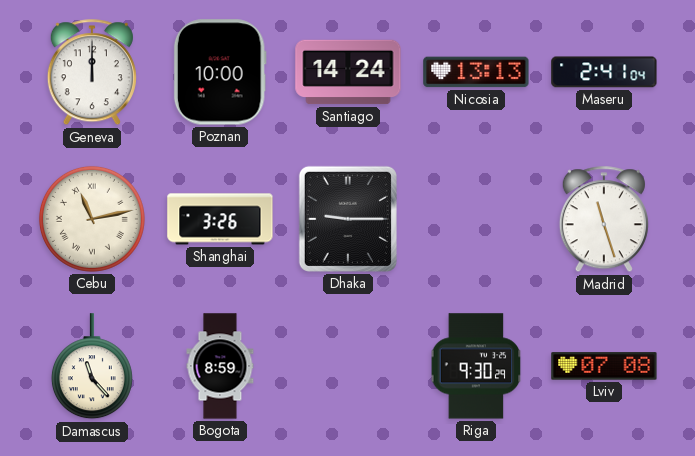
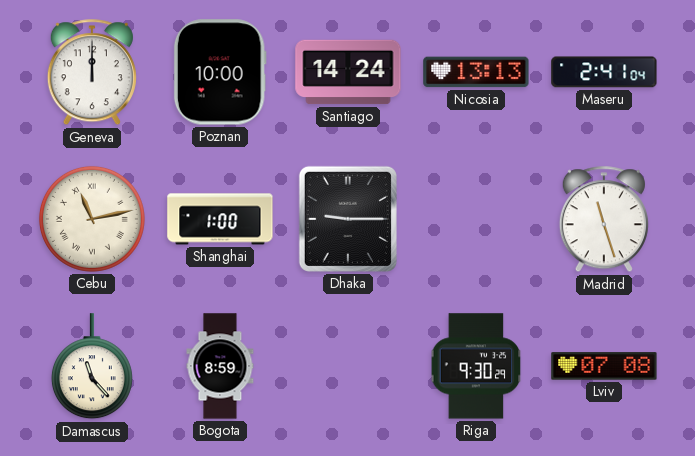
Shanghai: 3:26 -> 1:00
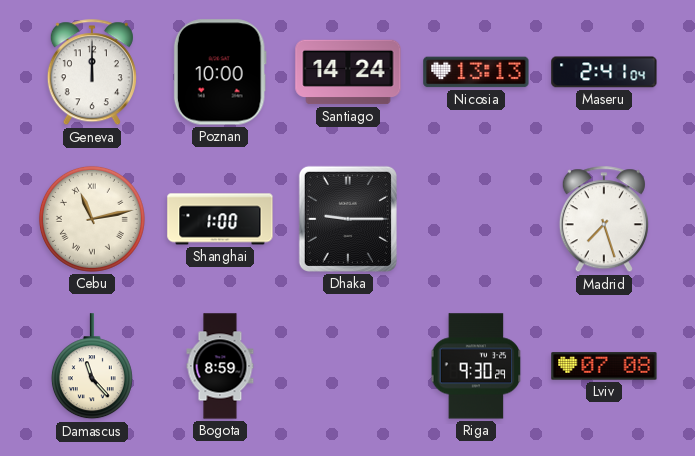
Madrid: 11:27 -> 7:27
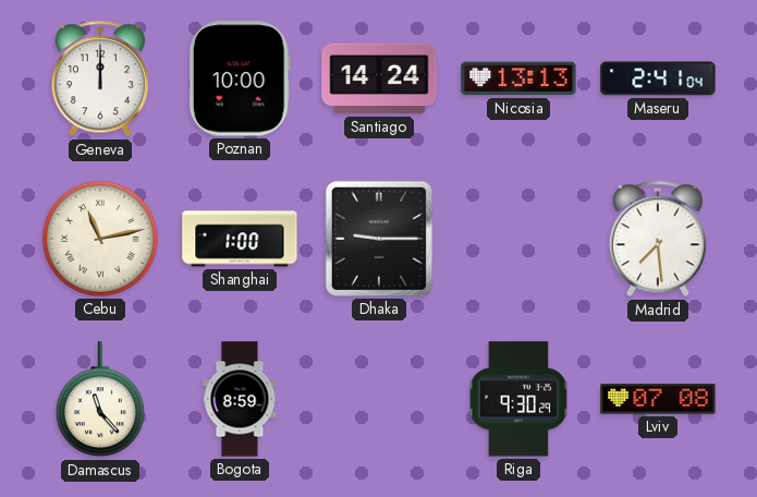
Madrid: 7:27 -> 7:29
